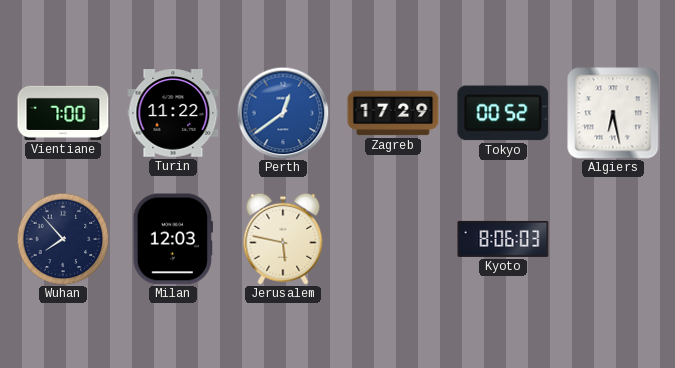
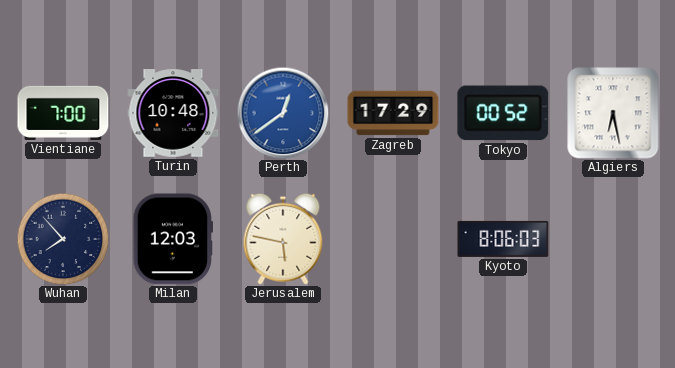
Turin: 11:22 -> 10:48
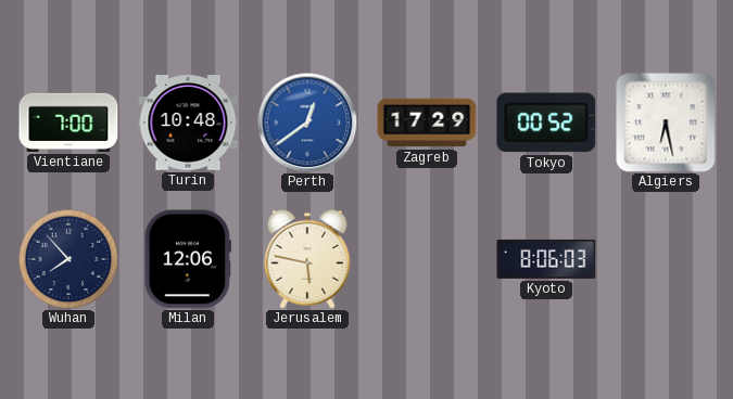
Milan: 12:03 -> 12:06
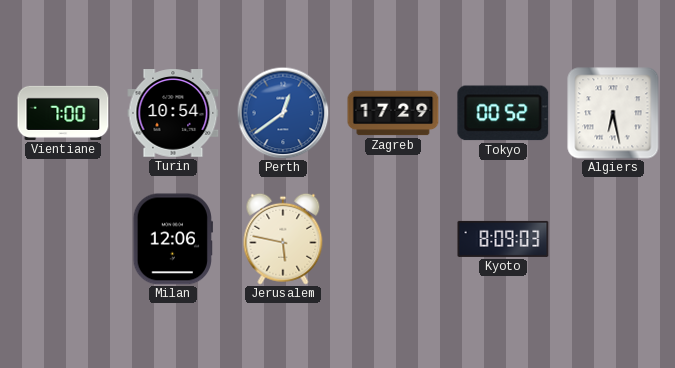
Turin: 10:48 -> 10:54
Wuhan: 7:53 -> none
Kyoto: 8:06 -> 8:09
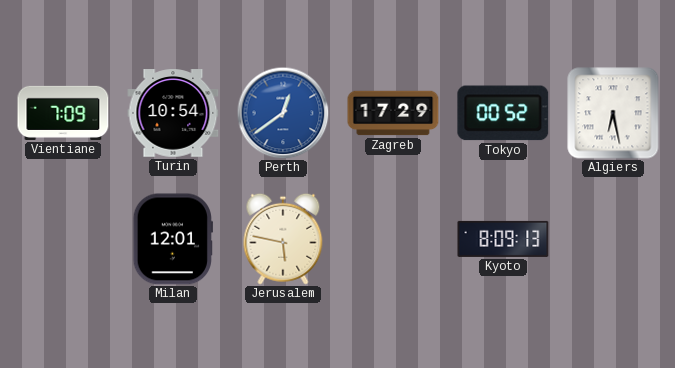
Vientiane: 7:00 -> 7:09
Milan: 12:06 -> 12:01
Kyoto: 8:09:03 -> 8:09:13
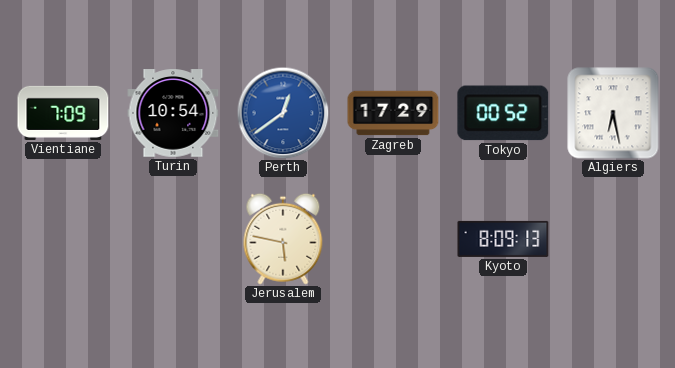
Milan: 12:01 -> none
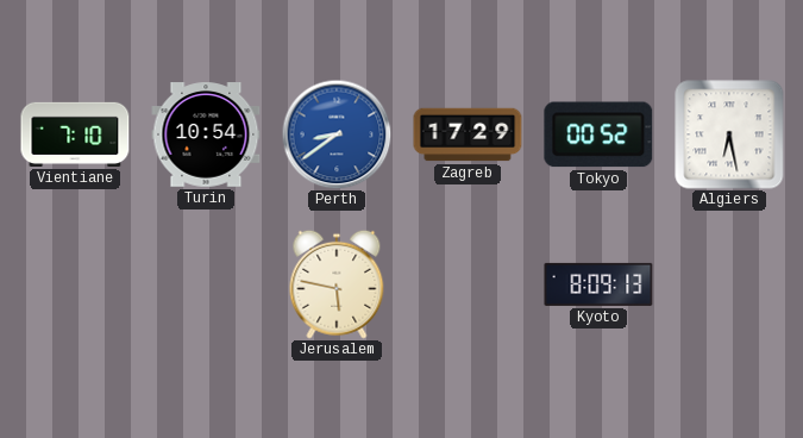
Vientiane: 7:09 -> 7:10
Perth: 12:39 -> 8:39
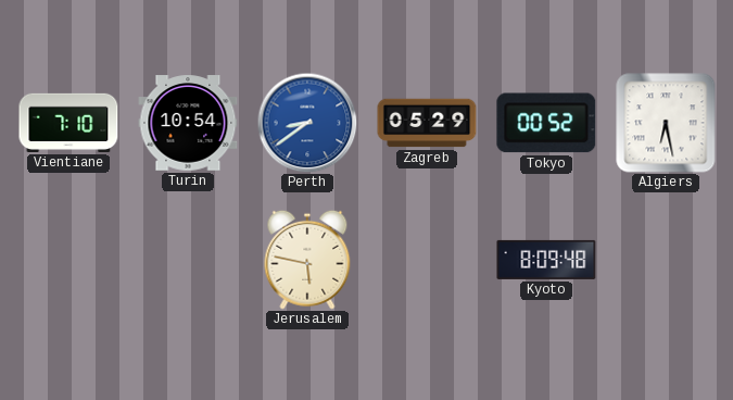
Zagreb: 17:29 -> 05:29
Kyoto: 8:09:13 -> 8:09:48
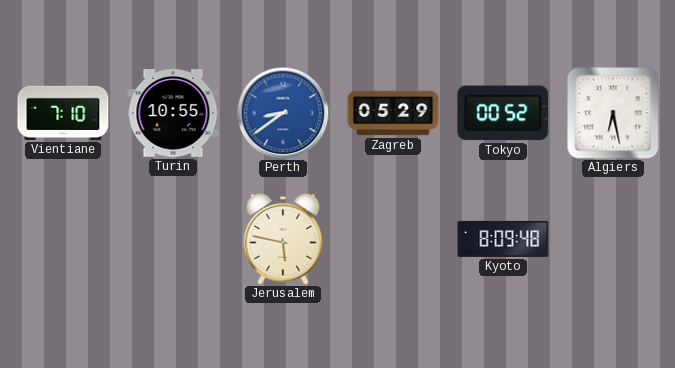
Turin: 10:54 -> 10:55
